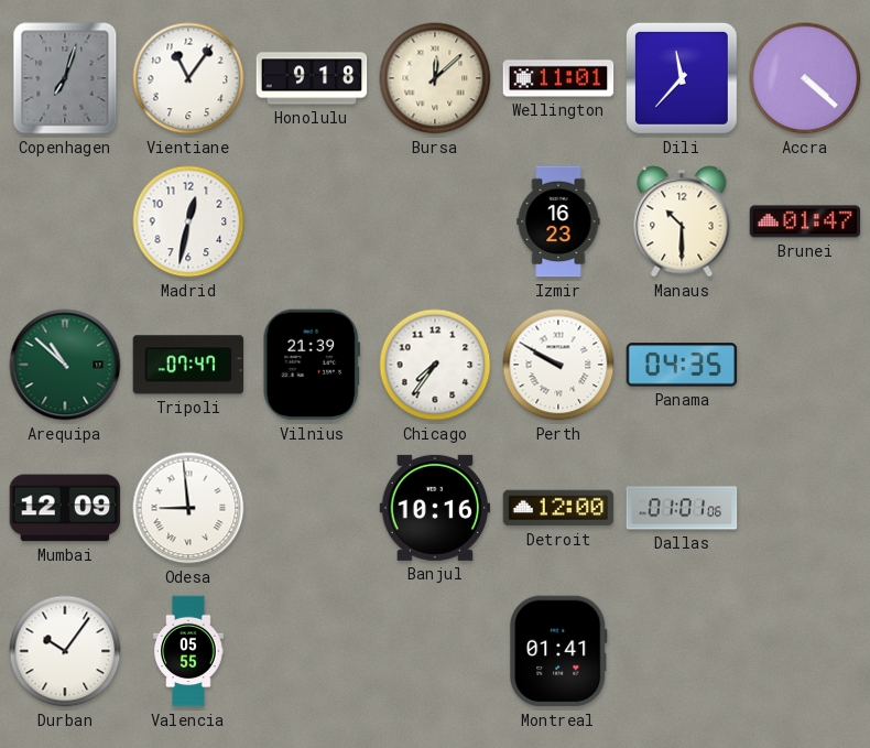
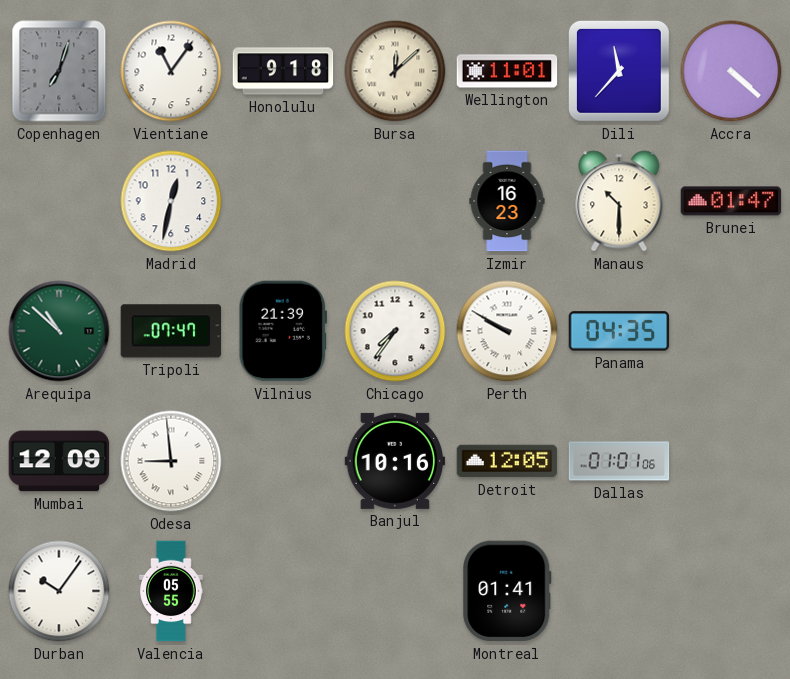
Detroit: 12:00 -> 12:05
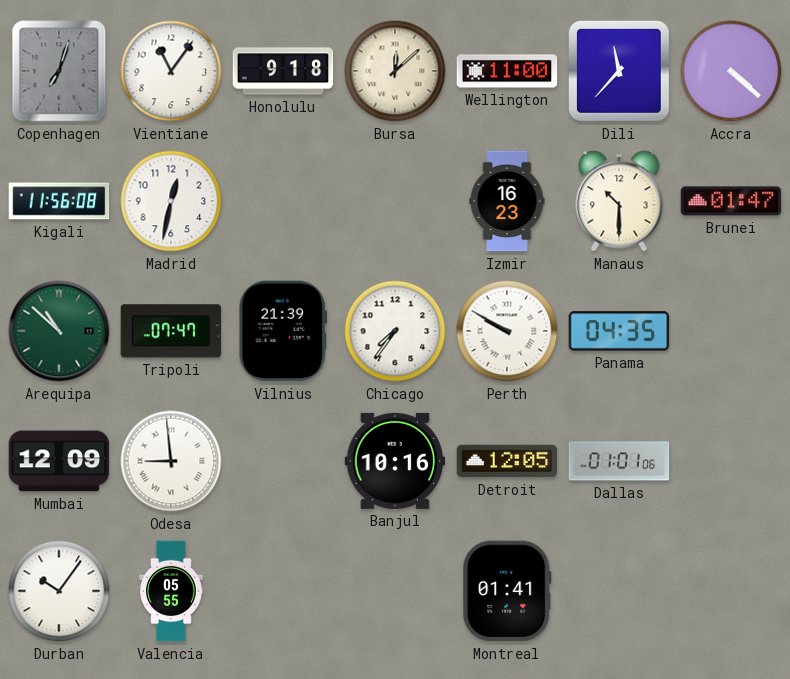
Wellington: 11:01 -> 11:00
Kigali: none -> 11:56
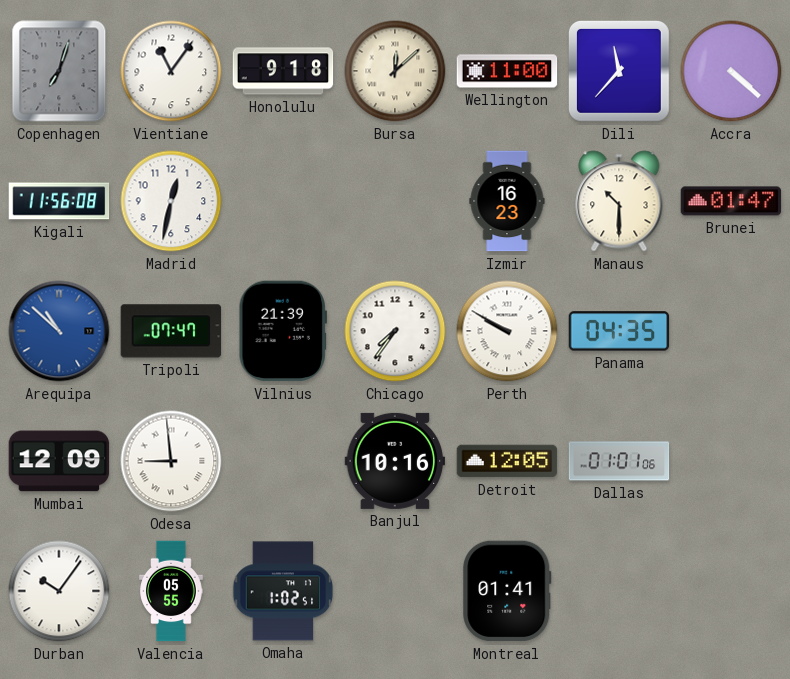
Arequipa dial: green -> blue
Omaha: none -> 1:02
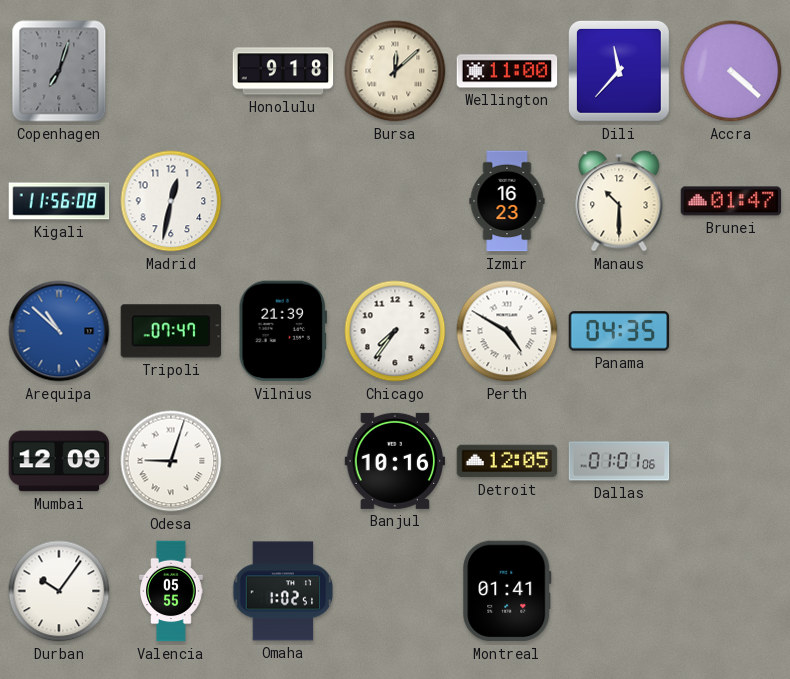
Vientiane: 11:06 -> none
Perth: 9:50 -> 4:50
Odesa: 8:59 -> 9:03
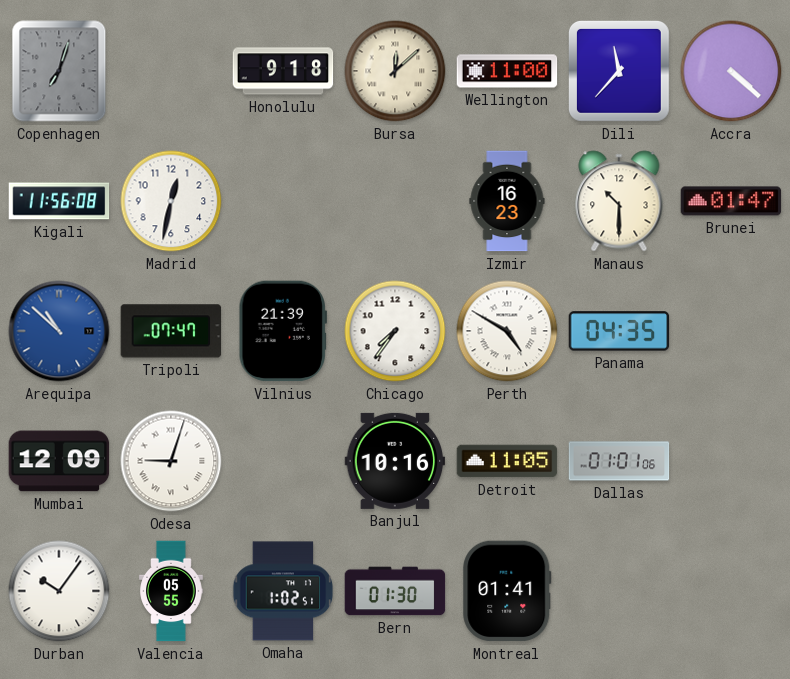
Detroit: 12:05 -> 11:05
Bern: none -> 01:30
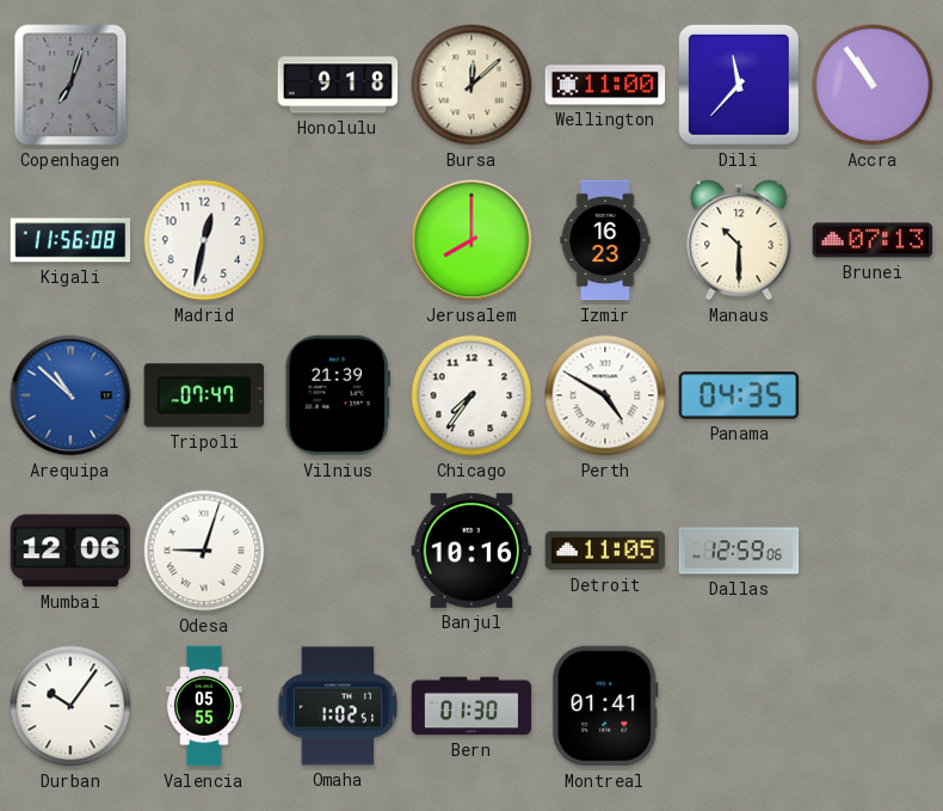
Accra: 4:22 -> 10:54
Jerusalem: none -> 8:00
Brunei: 01:47 -> 07:13
Mumbai: 12:09 -> 12:06
Dallas: 01:01 -> 12:59
